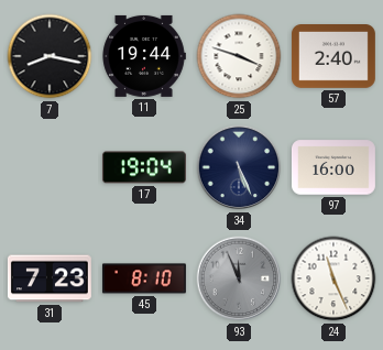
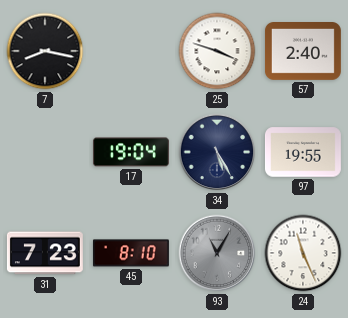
11: 19:44 -> none
34: 5:26 -> 5:25
97: 16:00 -> 19:55
93: 11:56 -> 11:05
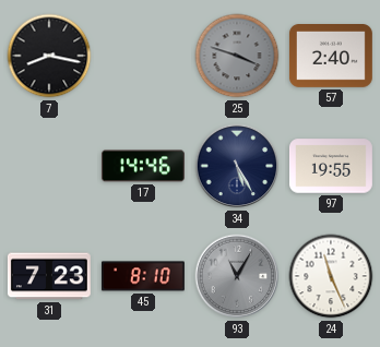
25 dial: white -> grey
17: 19:04 -> 14:46
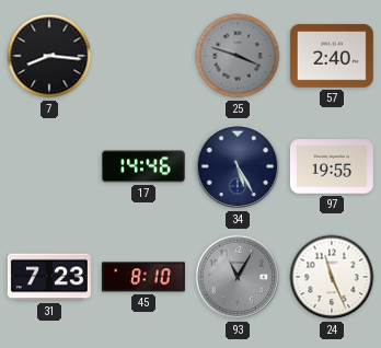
7: 8:17 -> 8:16
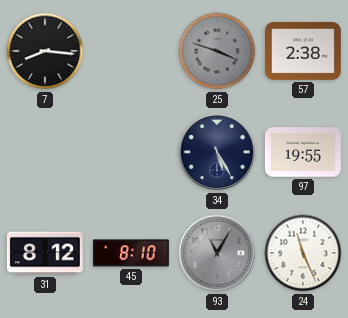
57: 2:40 -> 2:38
17: 14:46 -> none
31: 7:23 -> 8:12
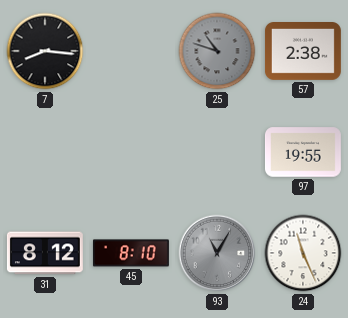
25: 3:48 -> 10:48
34: 5:25 -> none
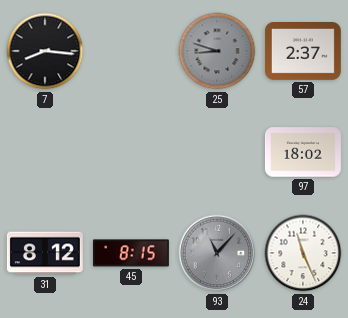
25: 10:48 -> 8:48
57: 2:38 -> 2:37
97: 19:55 -> 18:02
45: 8:10 -> 8:15
93: 11:05 -> 11:07
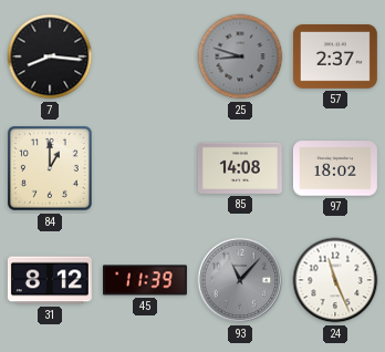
84: none -> 1:00
85: none -> 14:08
45: 8:15 -> 11:39
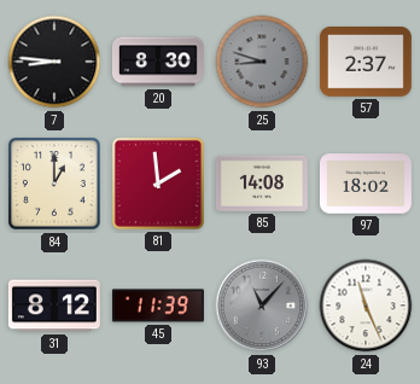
7: 8:16 -> 8:46
20: none -> 8:30
81: none -> 1:59
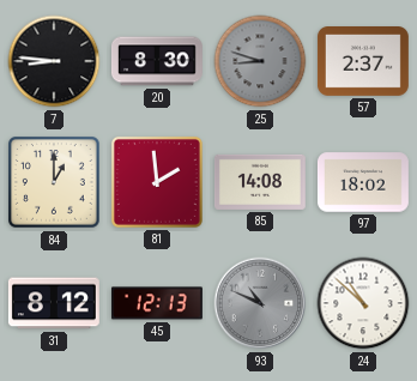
45: 11:39 -> 12:13
93: 11:07 -> 10:49
24: 11:26 -> 10:52
